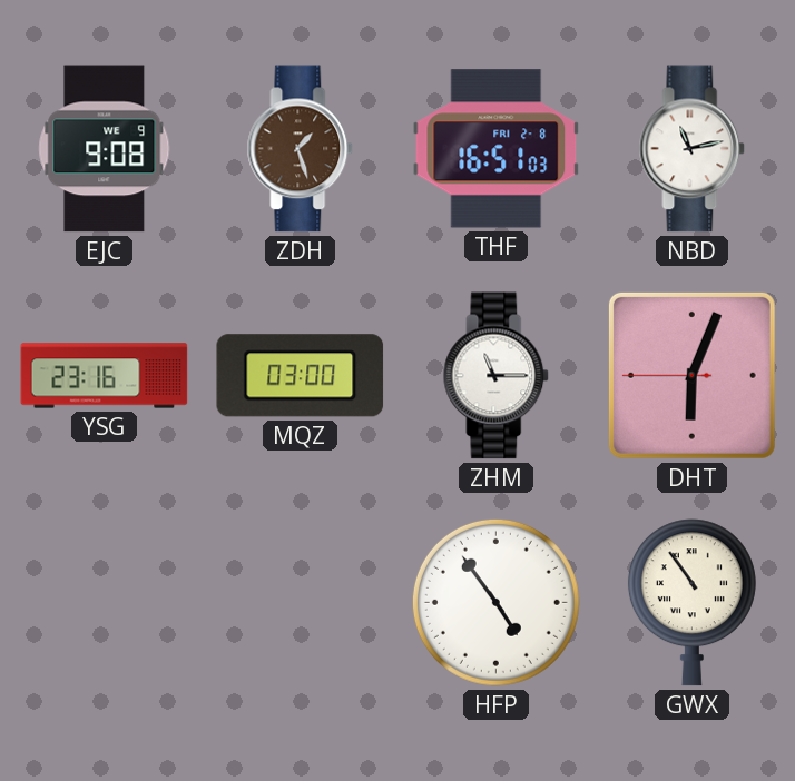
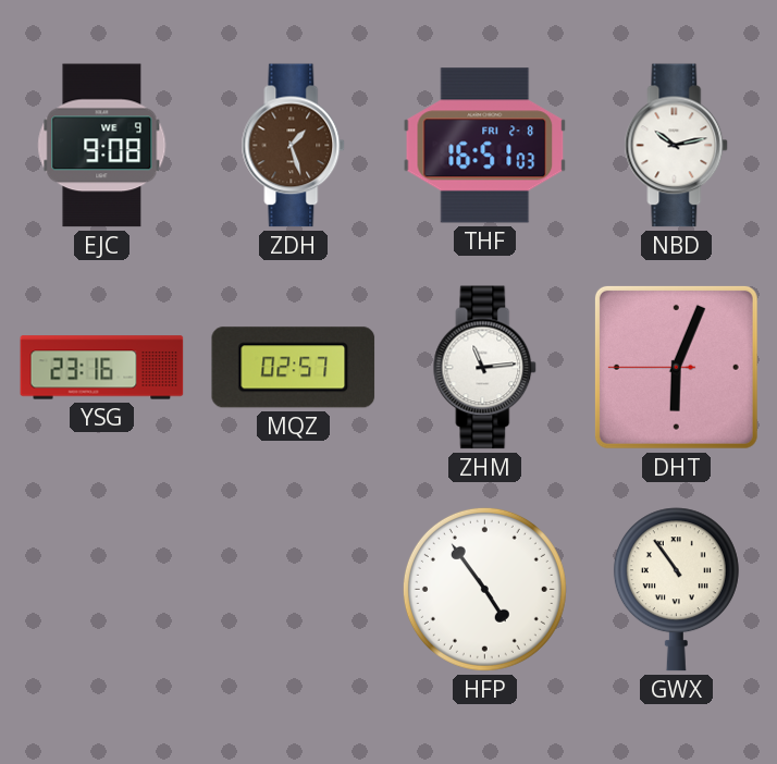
NBD: 11:13 -> 10:13
MQZ: 03:00 -> 02:57
ZHM: 11:15 -> 11:14
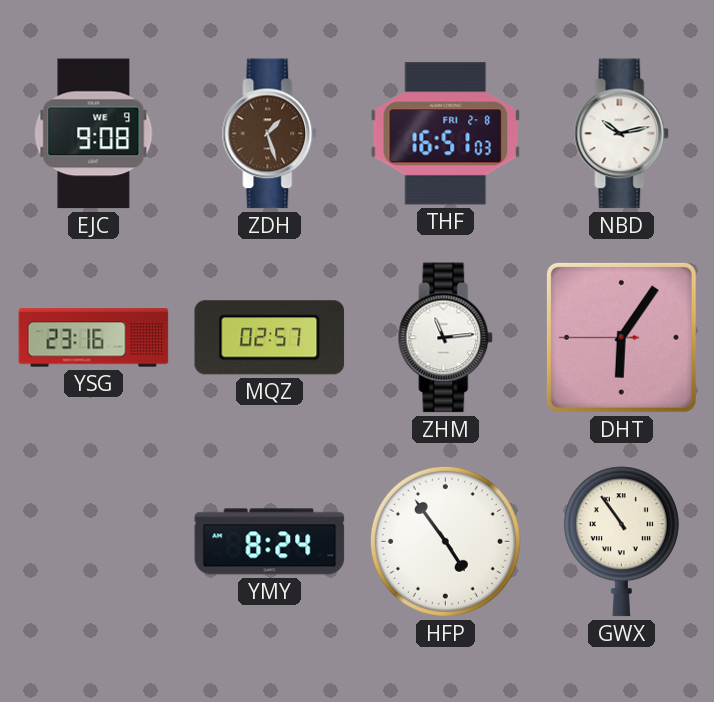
DHT: 6:03 -> 6:05
YMY: none -> 8:24
